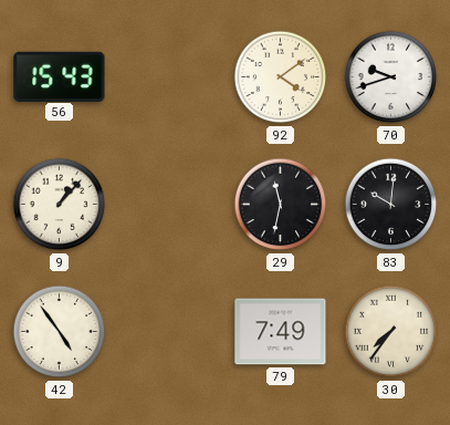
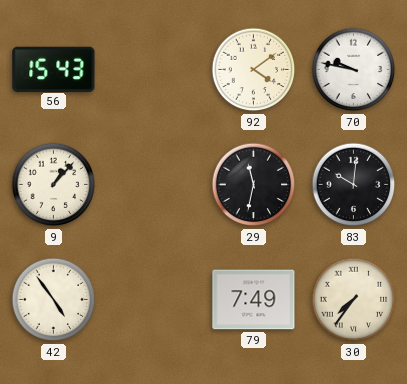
70: 9:42 -> 9:47
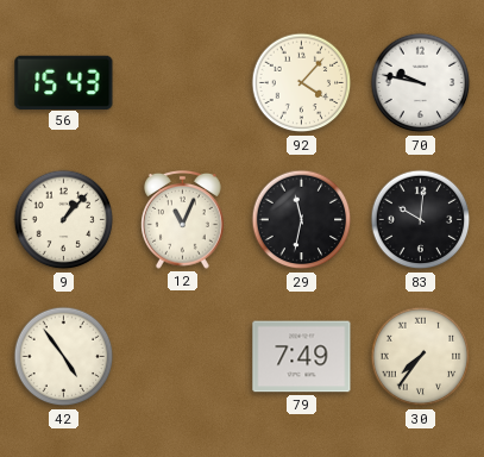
92: 4:09 -> 4:07
12: none -> 11:04
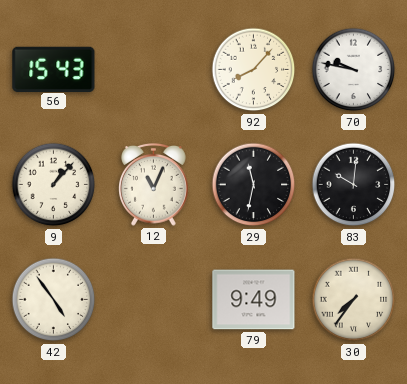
92: 4:07 -> 8:07
79: 7:49 -> 9:49
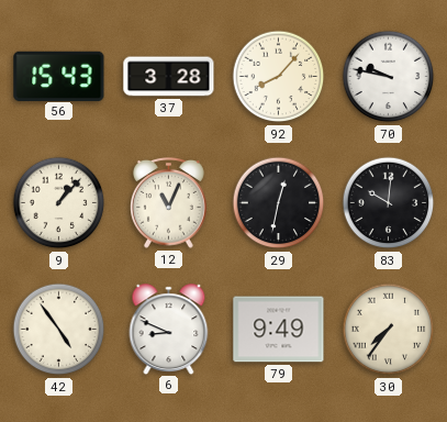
37: none -> 3:28
29: 11:32 -> 12:32
6: none -> 8:49
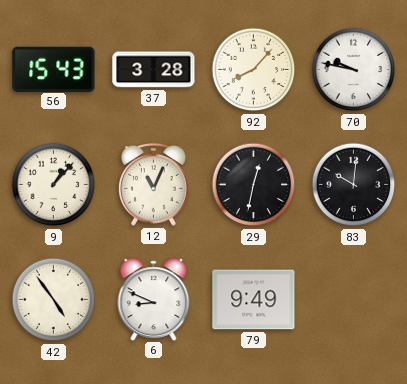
30: 7:36 -> none
